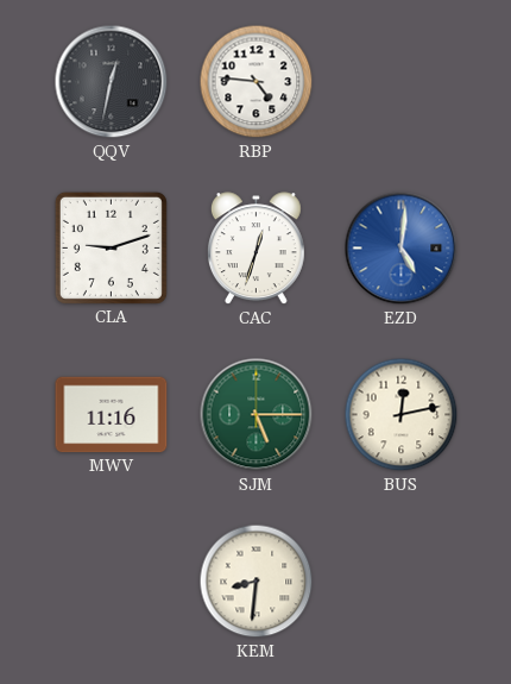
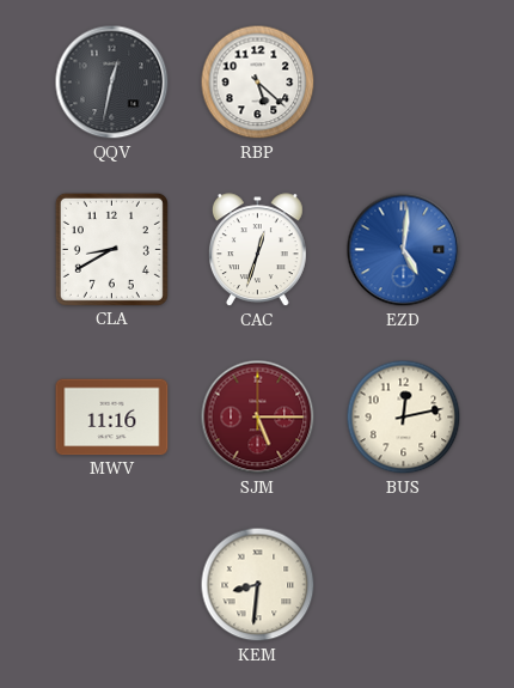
RBP: 4:46 -> 5:22
CLA: 9:12 -> 8:40
SJM dial: green -> burgundy
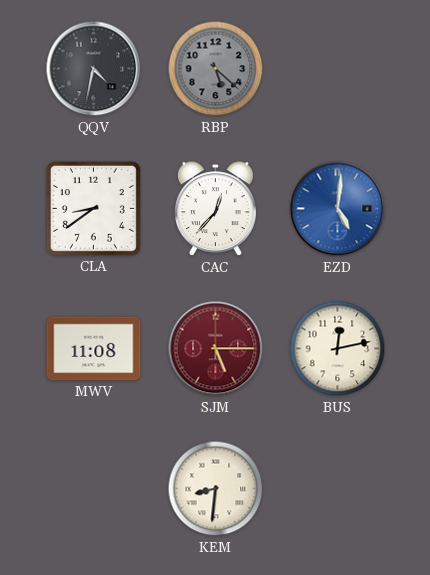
QQV: 12:32 -> 4:32
RBP dial: white -> grey
CLA: 8:40 -> 8:39
CAC: 12:33 -> 12:37
MWV: 11:16 -> 11:08
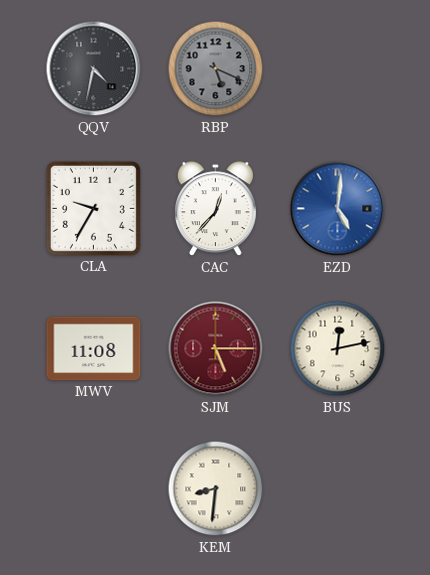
RBP: 5:22 -> 5:19
CLA: 8:39 -> 9:35
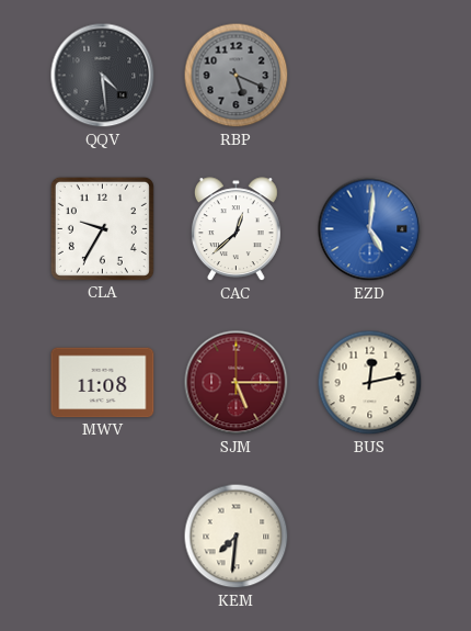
QQV: 4:32 -> 4:29
CAC: 12:37 -> 12:38
KEM: 8:31 -> 7:31
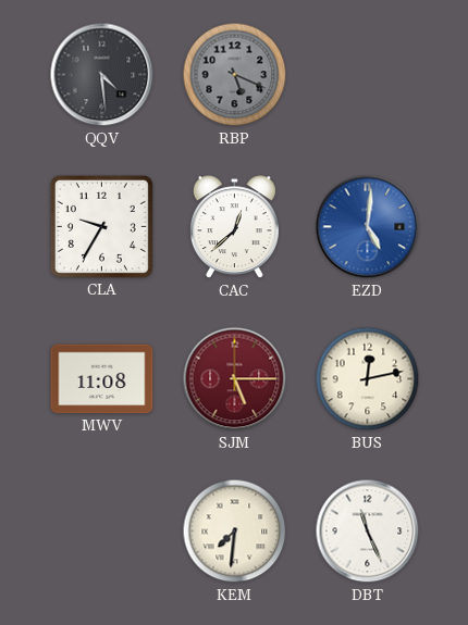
DBT: none -> 11:26
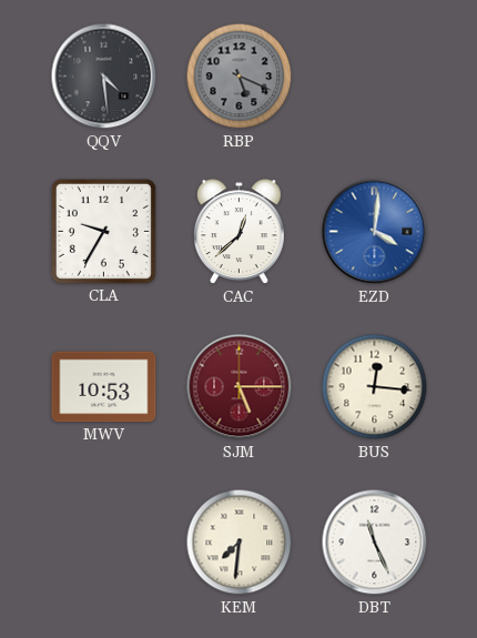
EZD: 5:01 -> 4:01
MWV: 11:08 -> 10:53
BUS: 12:13 -> 12:16
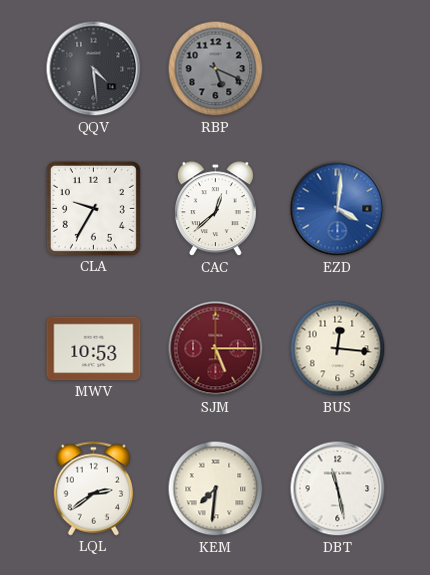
LQL: none -> 2:39
DBT: 11:26 -> 11:28
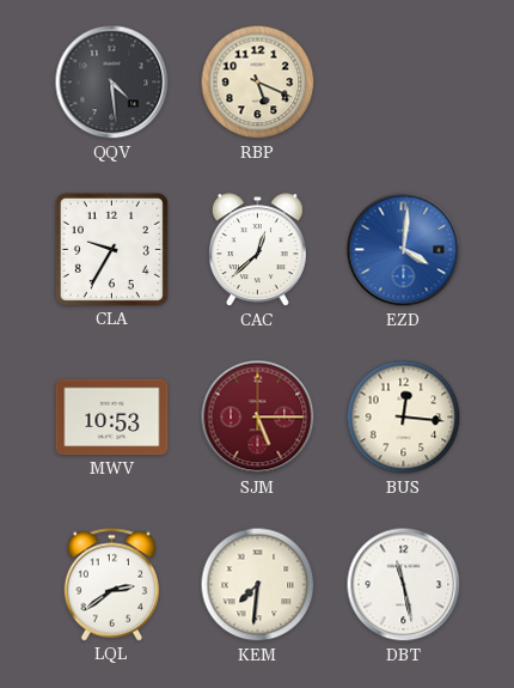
RBP dial: grey -> cream
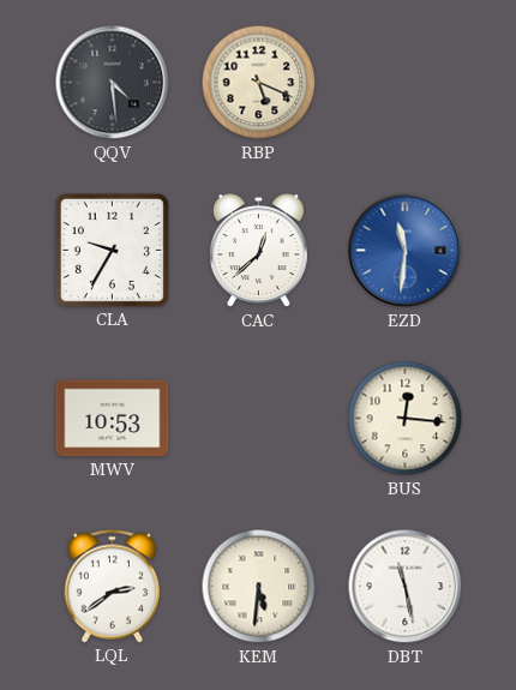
EZD: 4:01 -> 11:31
SJM: 5:15 -> none
KEM: 7:31 -> 5:31
